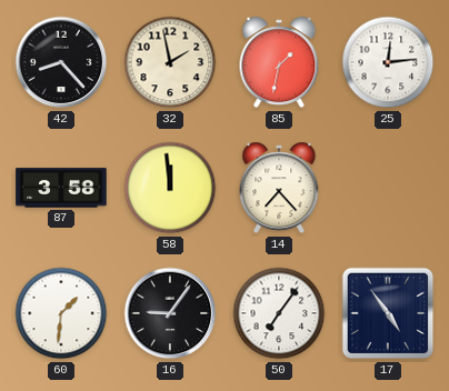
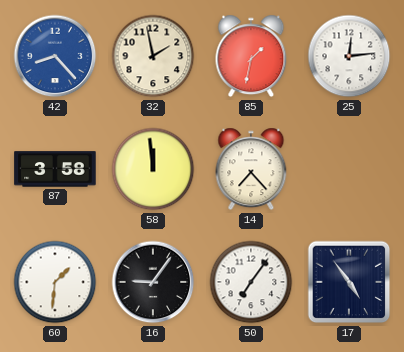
42 dial: black -> blue
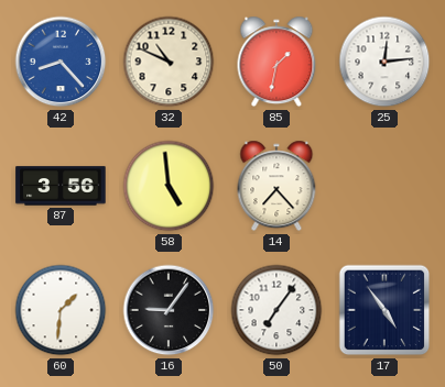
32: 1:58 -> 10:49
87: 3:58 -> 3:56
58: 11:59 -> 4:59
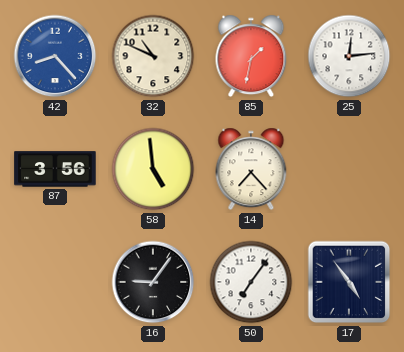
60: 1:31 -> none
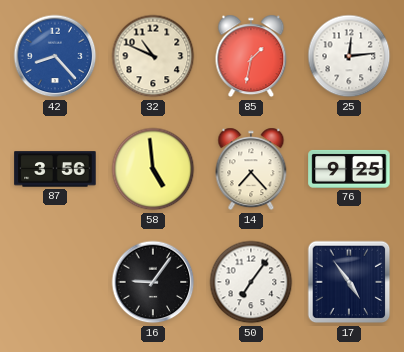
76: none -> 9:25
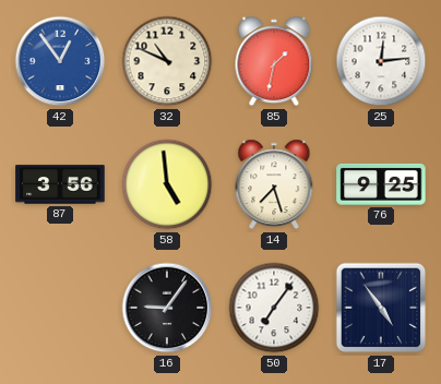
42: 8:23 -> 12:54
14: 7:23 -> 7:27
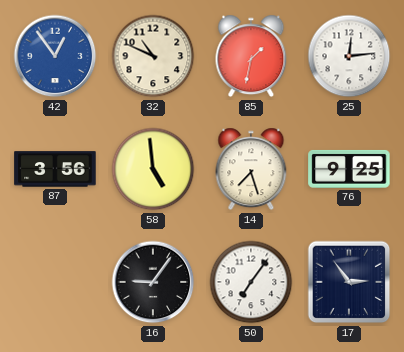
17: 4:54 -> 2:54
